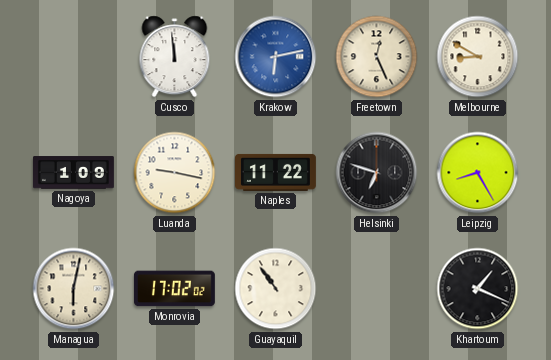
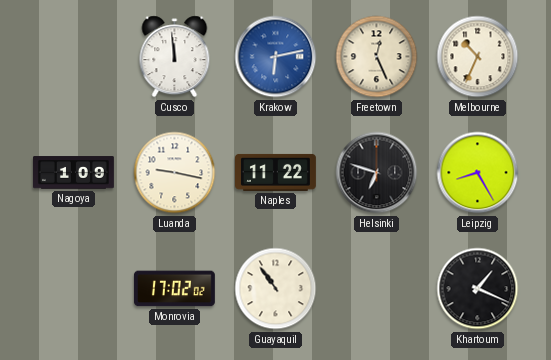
Melbourne: 8:50 -> 10:34
Managua: 6:02 -> none
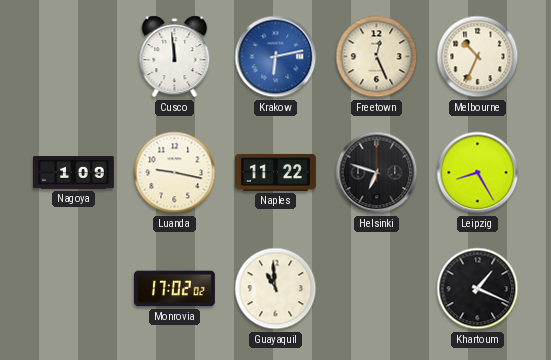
Guayaquil: 10:54 -> 10:59
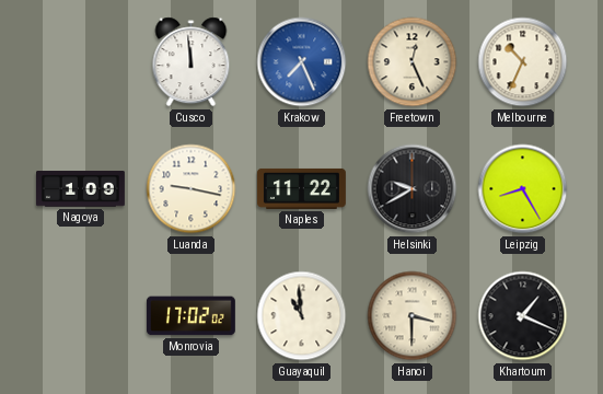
Krakow: 6:13 -> 7:26
Helsinki: 6:48 -> 9:40
Hanoi: none -> 3:30
